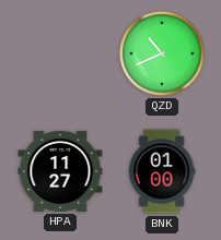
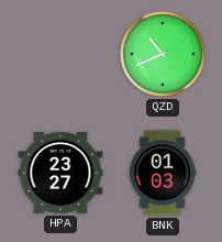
HPA: 11:27 -> 23:27
BNK: 01:00 -> 01:03
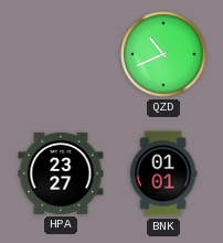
BNK: 01:03 -> 01:01
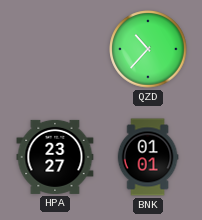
QZD: 10:41 -> 10:37
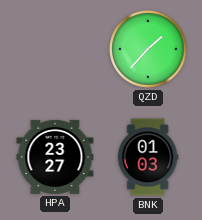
QZD: 10:37 -> 1:37
BNK: 01:01 -> 01:03
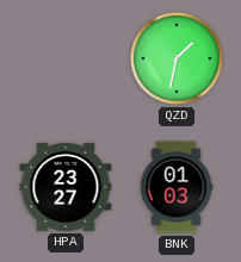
QZD: 1:37 -> 1:32
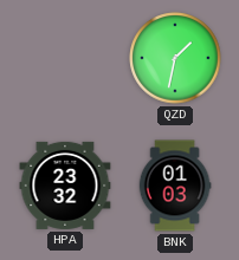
HPA: 23:27 -> 23:32
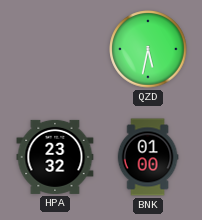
QZD: 1:32 -> 5:32
BNK: 01:03 -> 01:00
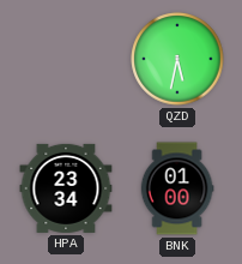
HPA: 23:32 -> 23:34
